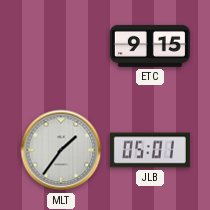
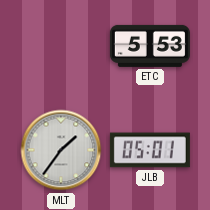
ETC: 9:15 -> 5:53
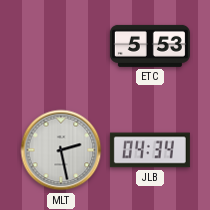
MLT: 1:36 -> 2:28
JLB: 05:01 -> 04:34
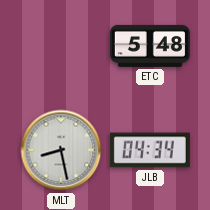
ETC: 5:53 -> 5:48
MLT: 2:28 -> 8:28
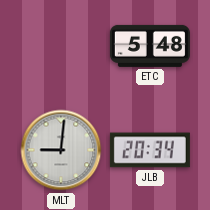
MLT: 8:28 -> 9:01
JLB: 04:34 -> 20:34
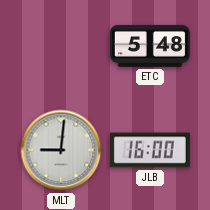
JLB: 20:34 -> 16:00
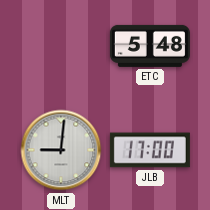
JLB: 16:00 -> 17:00
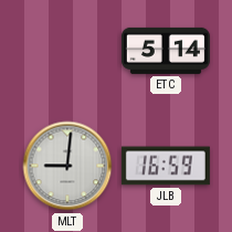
ETC: 5:48 -> 5:14
JLB: 17:00 -> 16:59
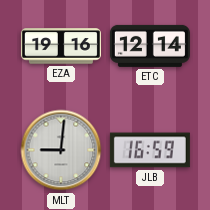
EZA: none -> 19:16
ETC: 5:14 -> 12:14
